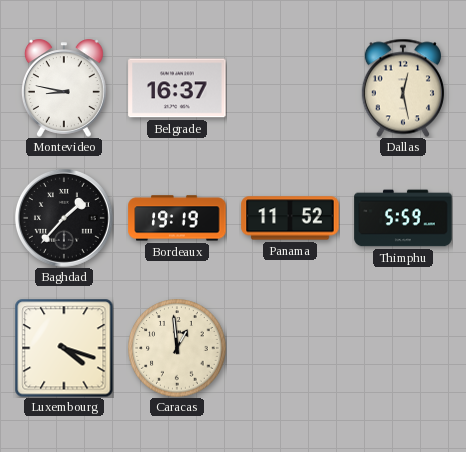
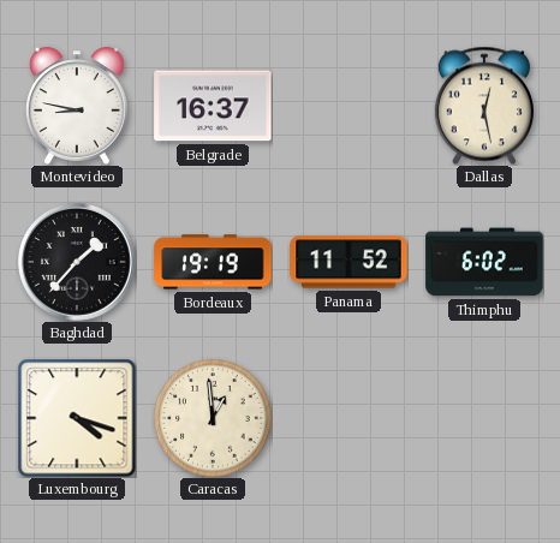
Thimphu: 5:59 -> 6:02
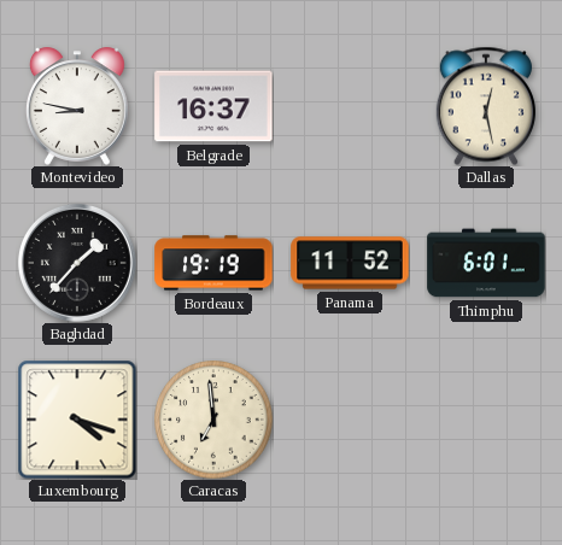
Thimphu: 6:02 -> 6:01
Caracas: 12:59 -> 6:59
